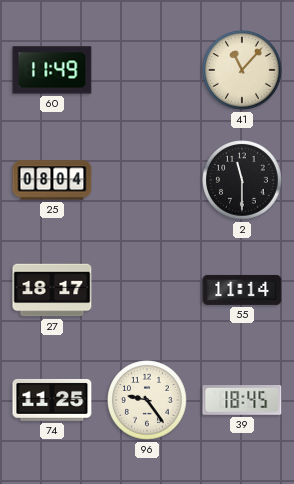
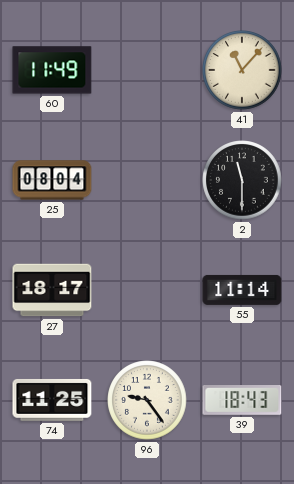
39: 18:45 -> 18:43
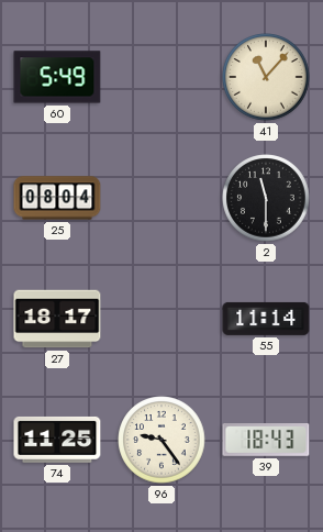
60: 11:49 -> 5:49
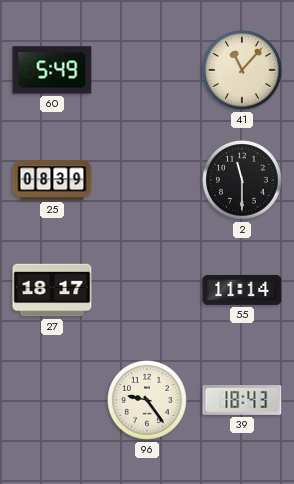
25: 08:04 -> 08:39
74: 11:25 -> none
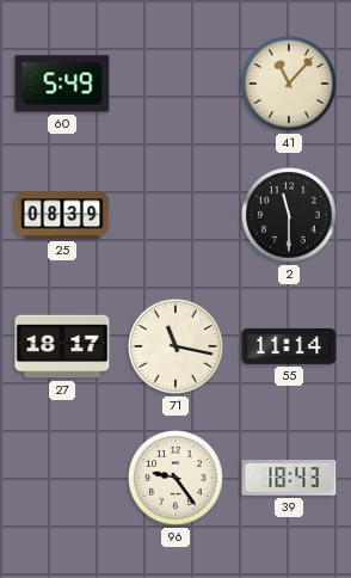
71: none -> 11:17
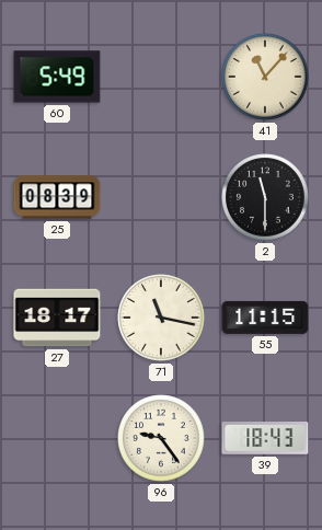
55: 11:14 -> 11:15
